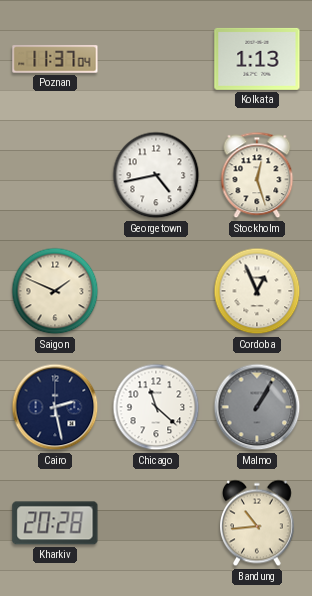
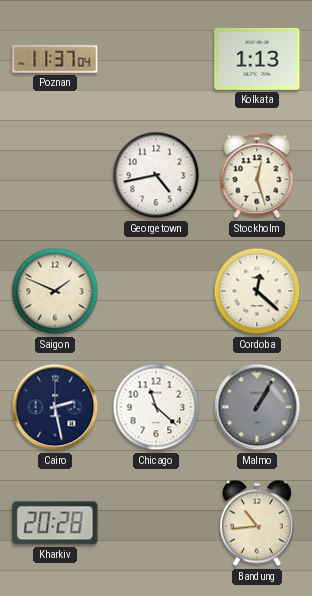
Cordoba: 12:56 -> 12:22
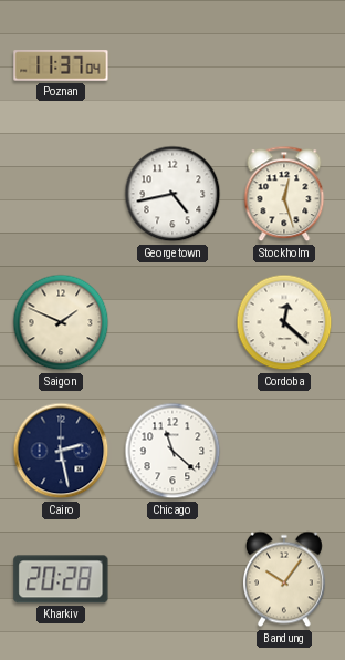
Kolkata: 1:13 -> none
Malmo: 1:05 -> none
Bandung: 10:44 -> 10:06
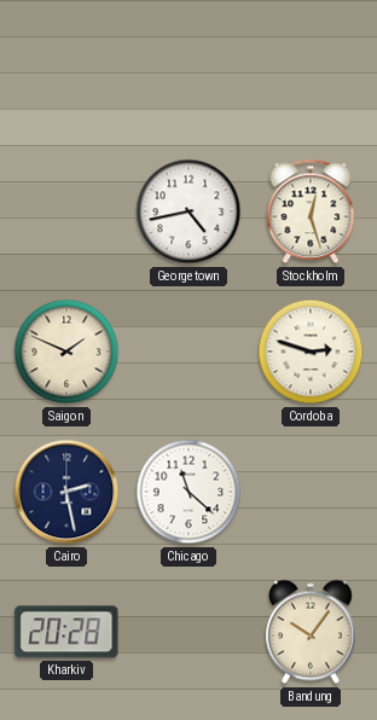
Poznan: 11:37 -> none
Cordoba: 12:22 -> 2:48
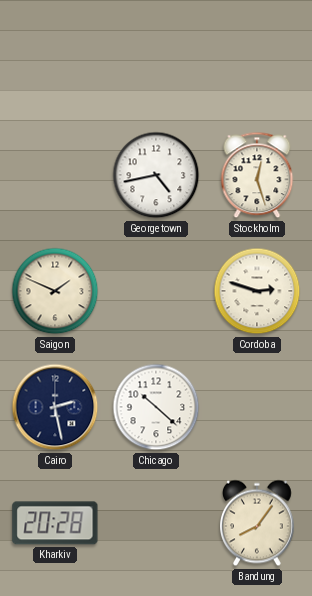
Chicago: 11:22 -> 10:22
Bandung: 10:06 -> 8:06
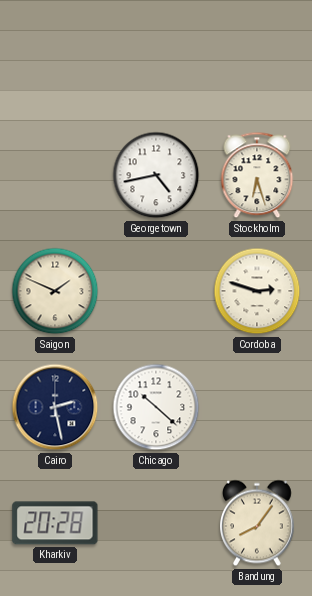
Stockholm: 12:27 -> 6:27
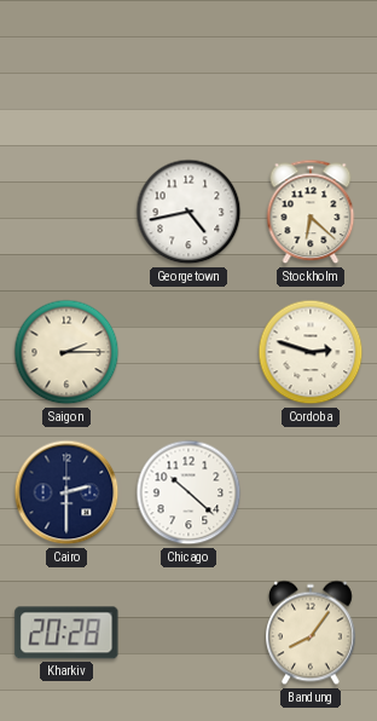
Stockholm: 6:27 -> 6:22
Saigon: 1:49 -> 2:15
Cairo: 2:28 -> 2:30
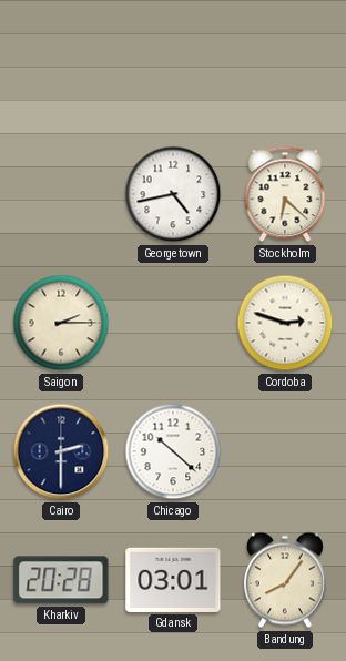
Gdansk: none -> 03:01
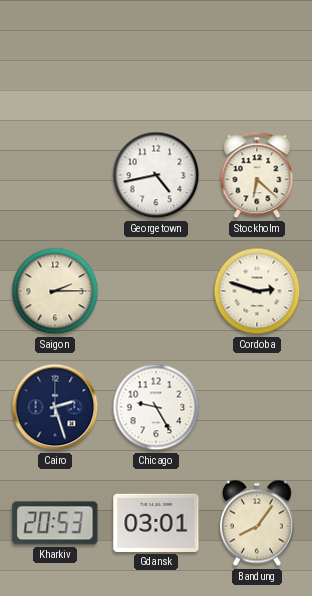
Cairo: 2:30 -> 2:27
Chicago: 10:22 -> 9:25
Kharkiv: 20:28 -> 20:53
